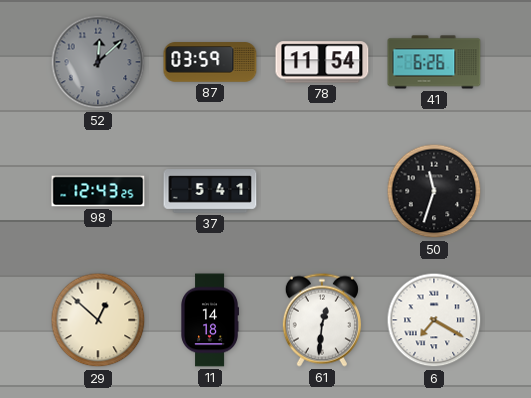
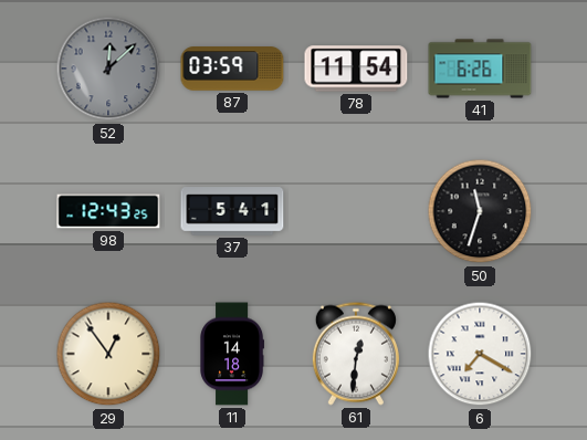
29: 12:52 -> 12:54
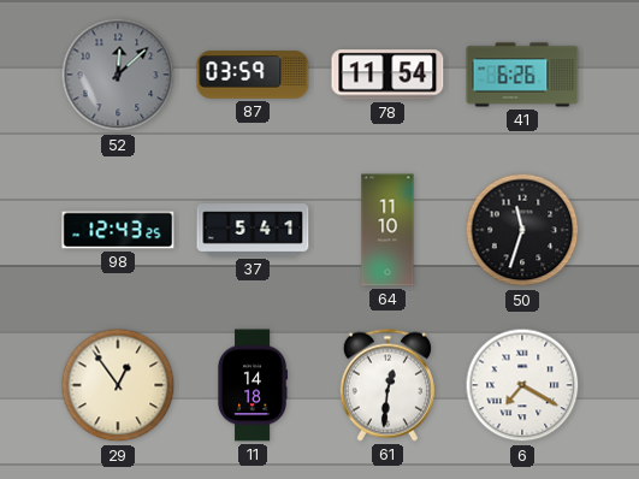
64: none -> 11:10
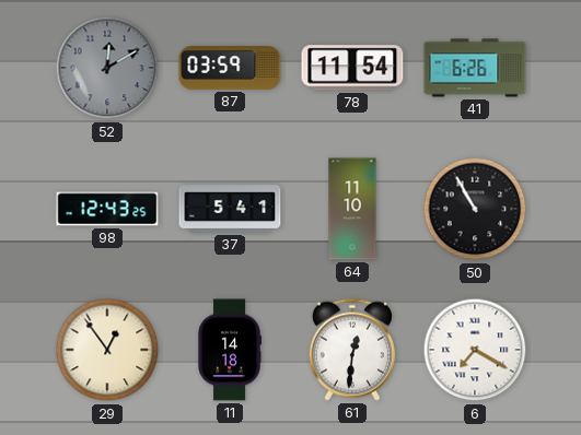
52: 12:08 -> 12:10
50: 11:33 -> 10:55
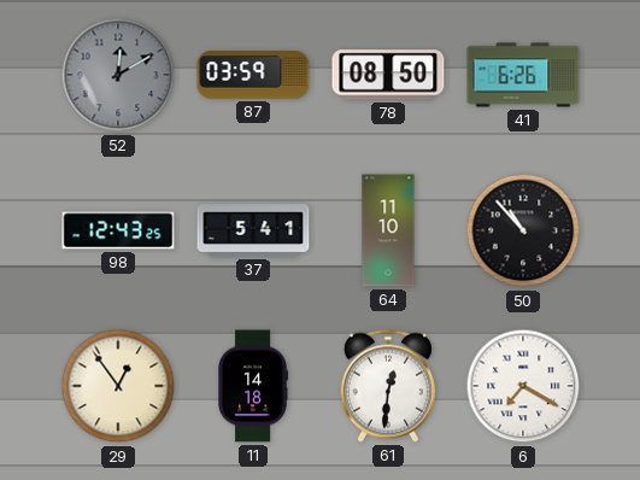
78: 11:54 -> 08:50
50: 10:55 -> 10:53
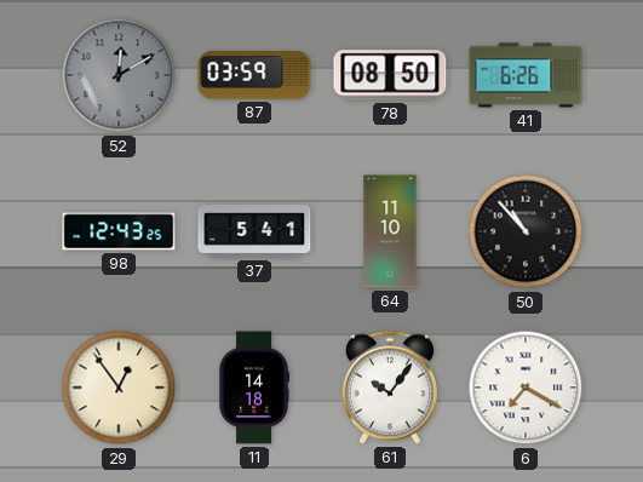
61: 12:31 -> 10:06
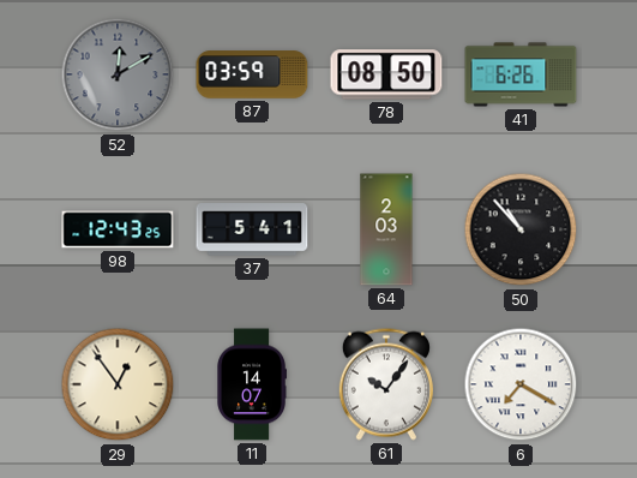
64: 11:10 -> 2:03
11: 14:18 -> 14:07
